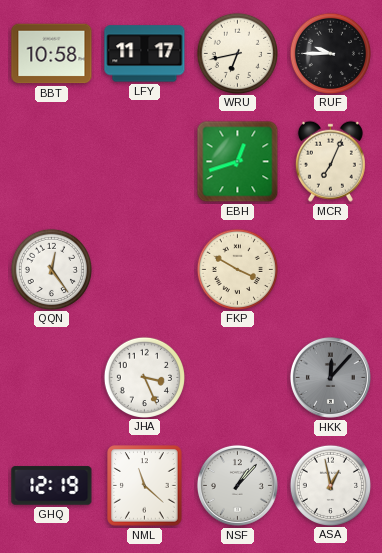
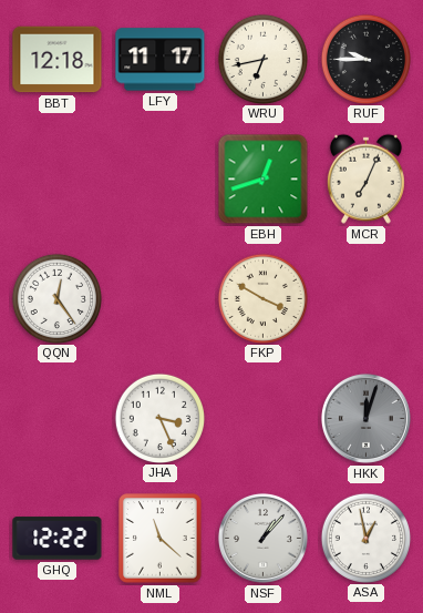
BBT: 10:58 -> 12:18
HKK: 12:07 -> 12:03
GHQ: 12:19 -> 12:22
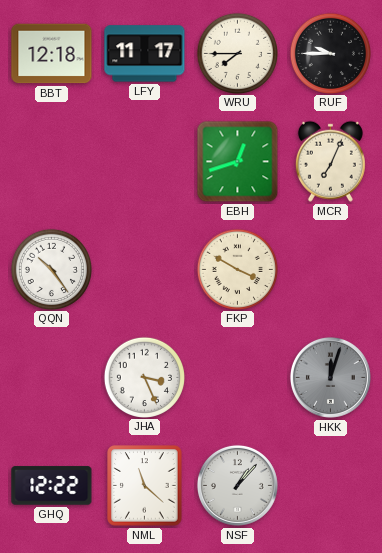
WRU: 6:43 -> 7:45
QQN: 12:24 -> 10:24
ASA: 12:58 -> none
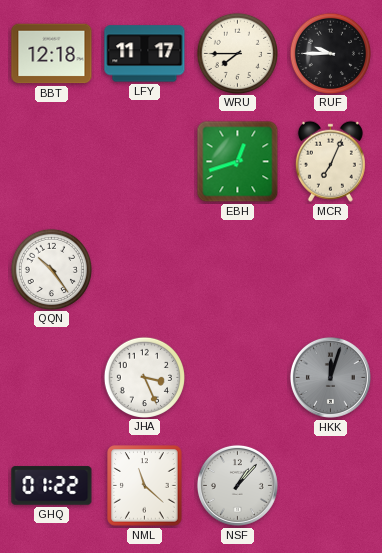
FKP: 3:50 -> none
GHQ: 12:22 -> 01:22
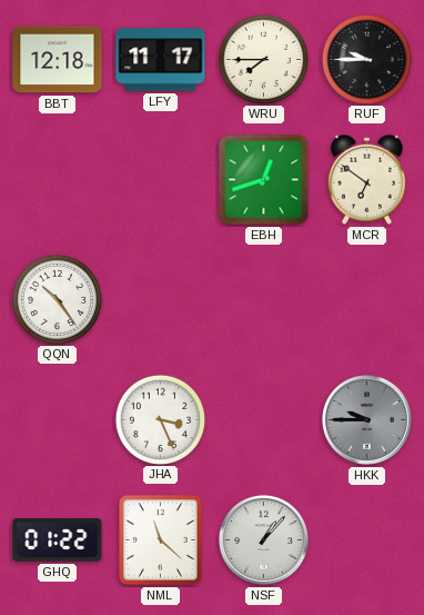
MCR: 7:04 -> 6:51
HKK: 12:03 -> 9:45
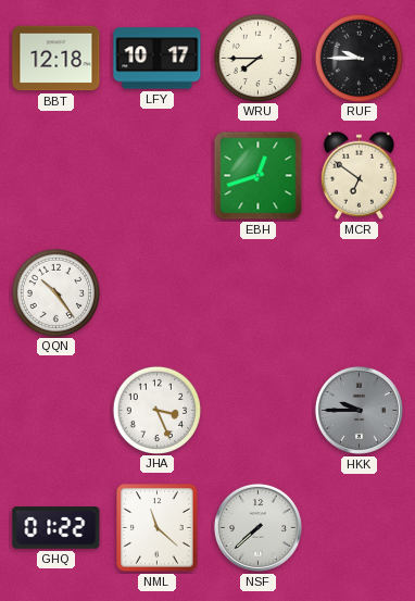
LFY: 11:17 -> 10:17
NSF: 1:07 -> 7:38
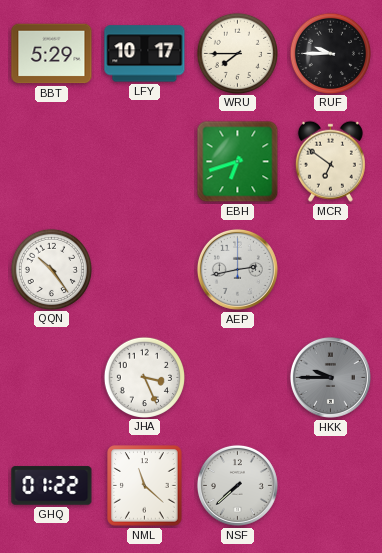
BBT: 12:18 -> 5:29
EBH: 12:42 -> 6:42
AEP: none -> 2:43
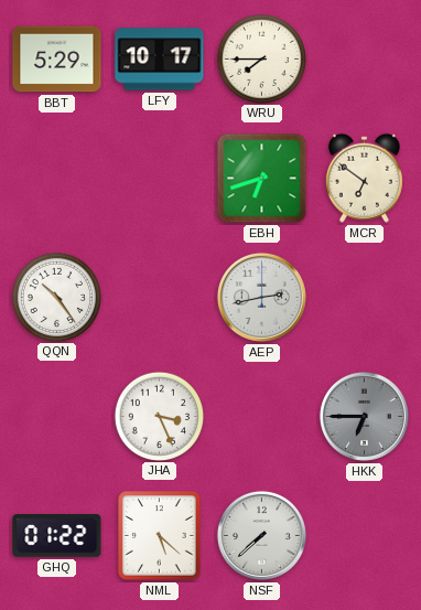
RUF: 9:45 -> none
HKK: 9:45 -> 6:45
NML: 11:22 -> 5:22
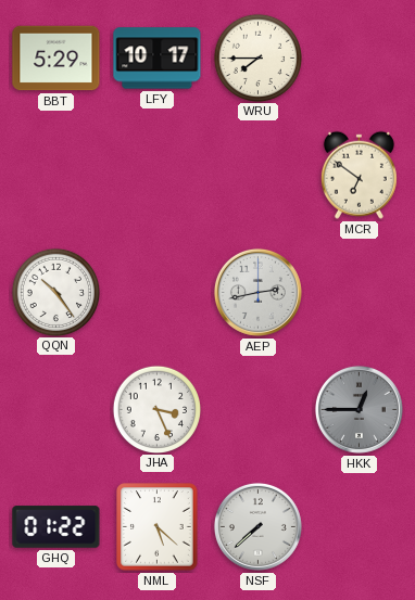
EBH: 6:42 -> none
HKK: 6:45 -> 12:45
